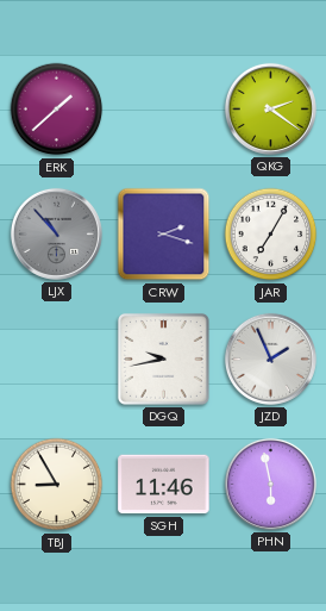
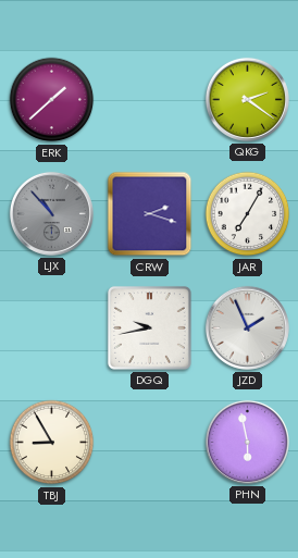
SGH: 11:46 -> none
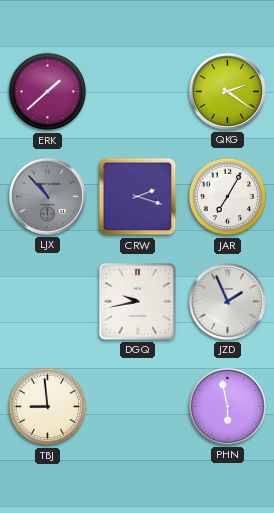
TBJ: 8:55 -> 8:59
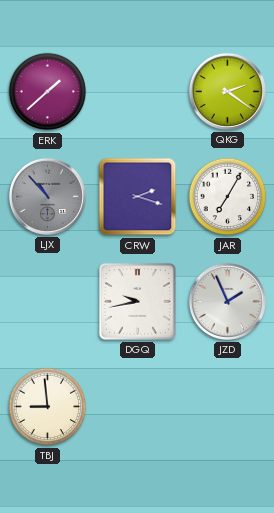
PHN: 5:58 -> none
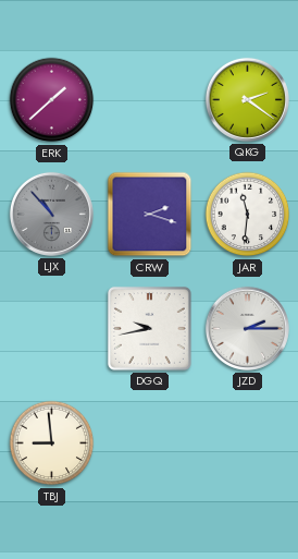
JAR: 7:05 -> 11:31
JZD: 1:56 -> 2:15
